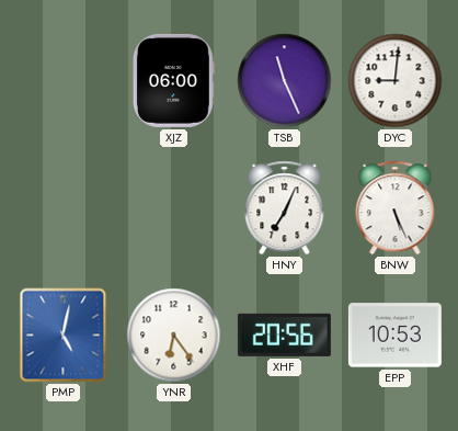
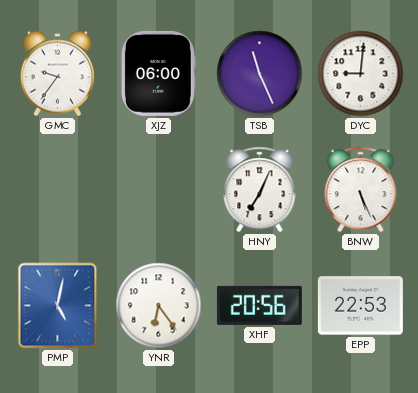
GMC: none -> 9:36
EPP: 10:53 -> 22:53
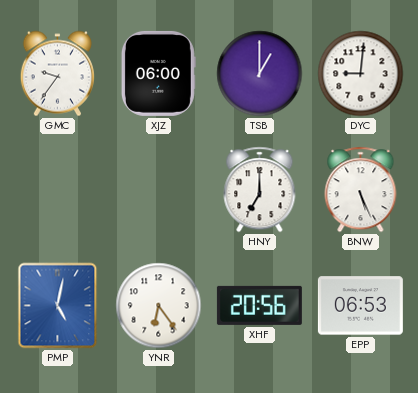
TSB: 11:26 -> 1:00
HNY: 7:04 -> 7:00
EPP: 22:53 -> 06:53
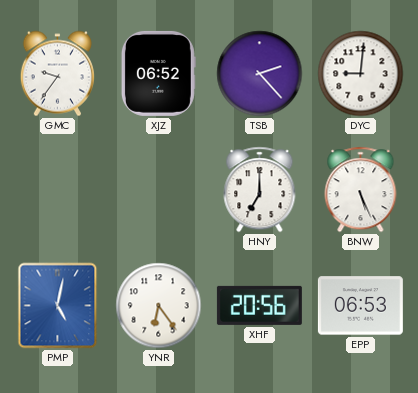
XJZ: 06:00 -> 06:52
TSB: 1:00 -> 2:23
